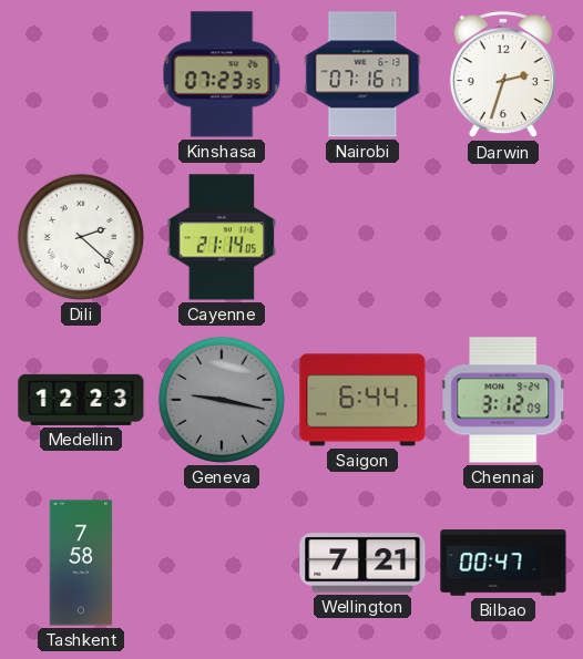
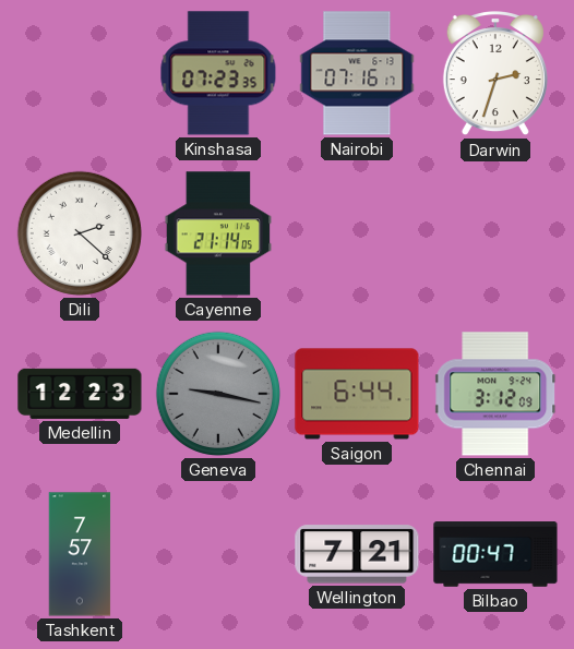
Tashkent: 7:58 -> 7:57
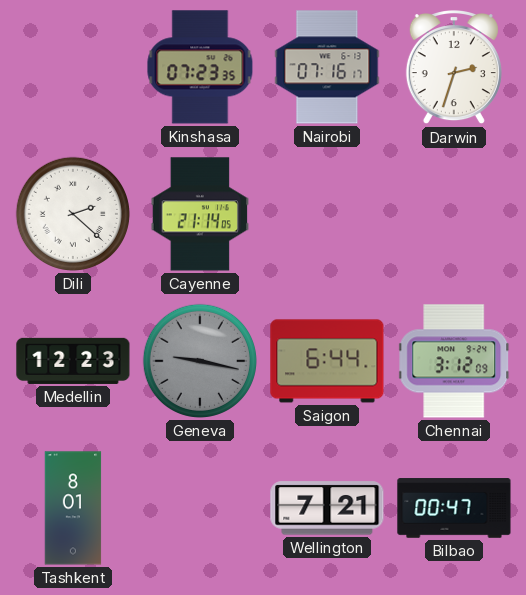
Tashkent: 7:57 -> 8:01
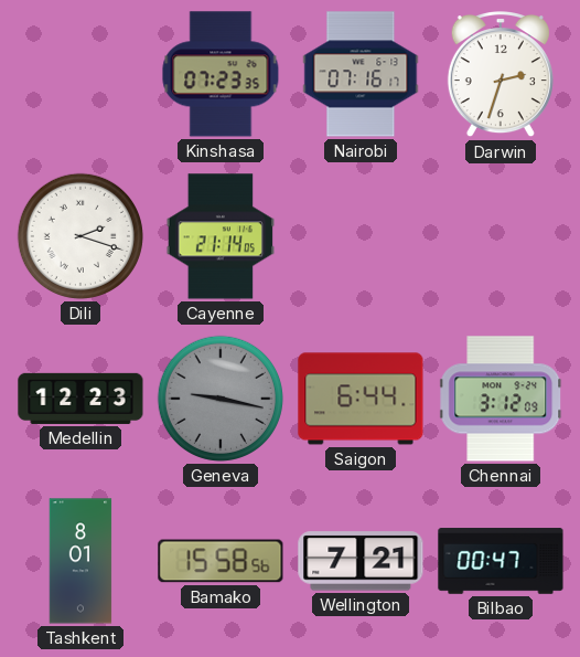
Dili: 2:22 -> 2:18
Bamako: none -> 15:58
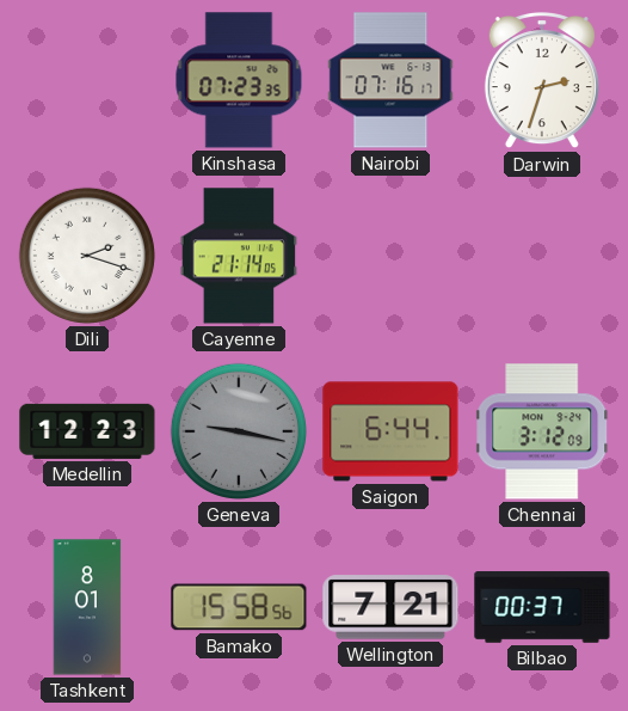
Bilbao: 00:47 -> 00:37
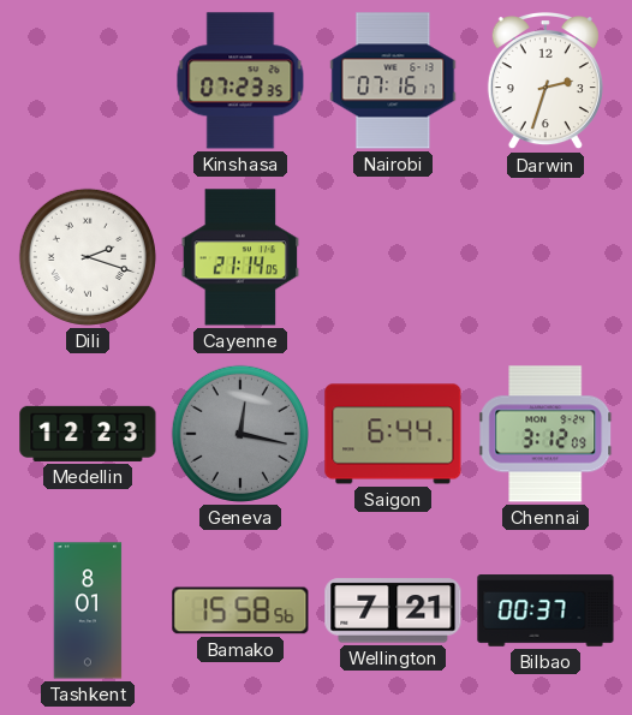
Geneva: 9:17 -> 12:17
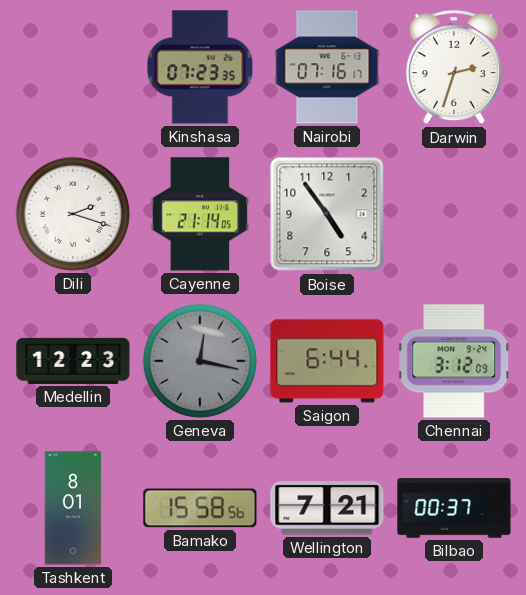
Boise: none -> 4:54
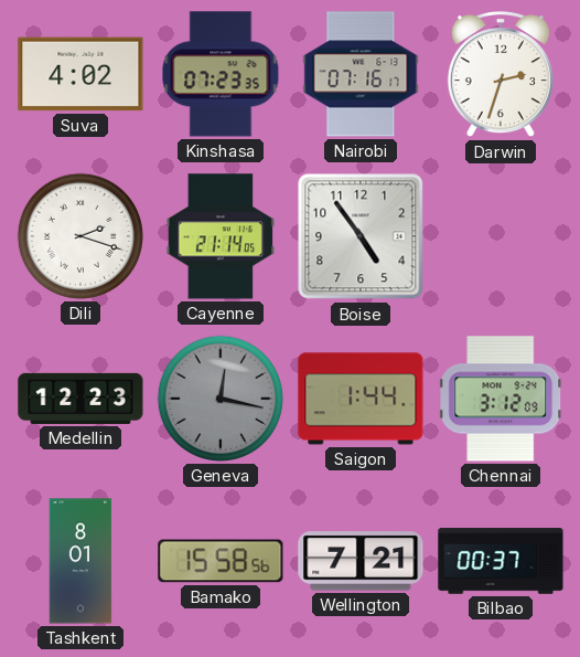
Suva: none -> 4:02
Saigon: 6:44 -> 1:44
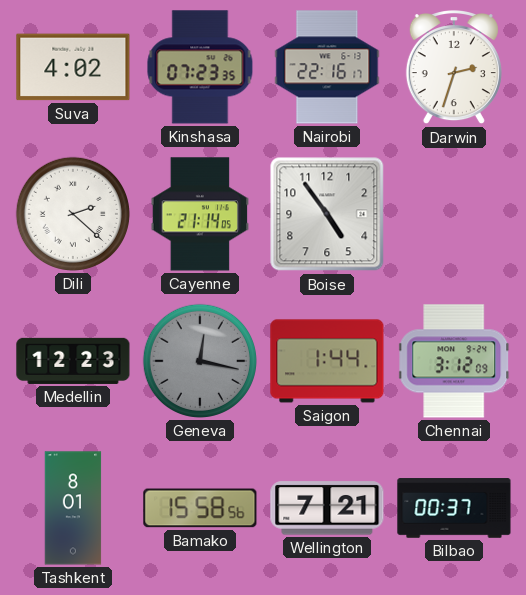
Nairobi: 07:16 -> 22:16
Dili: 2:18 -> 2:22
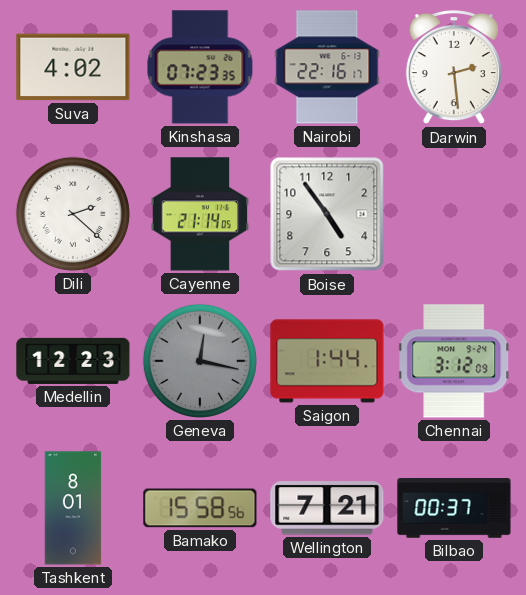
Darwin: 2:33 -> 2:29
